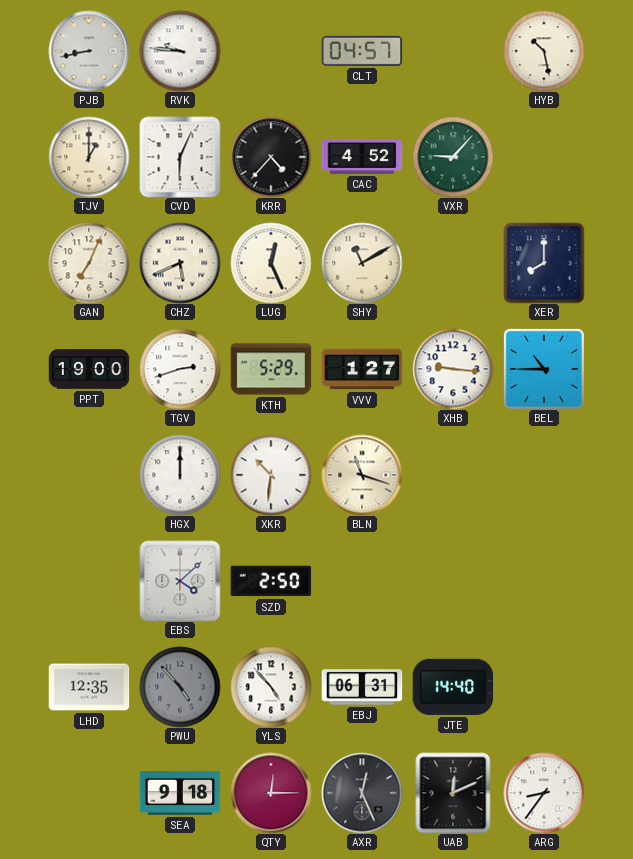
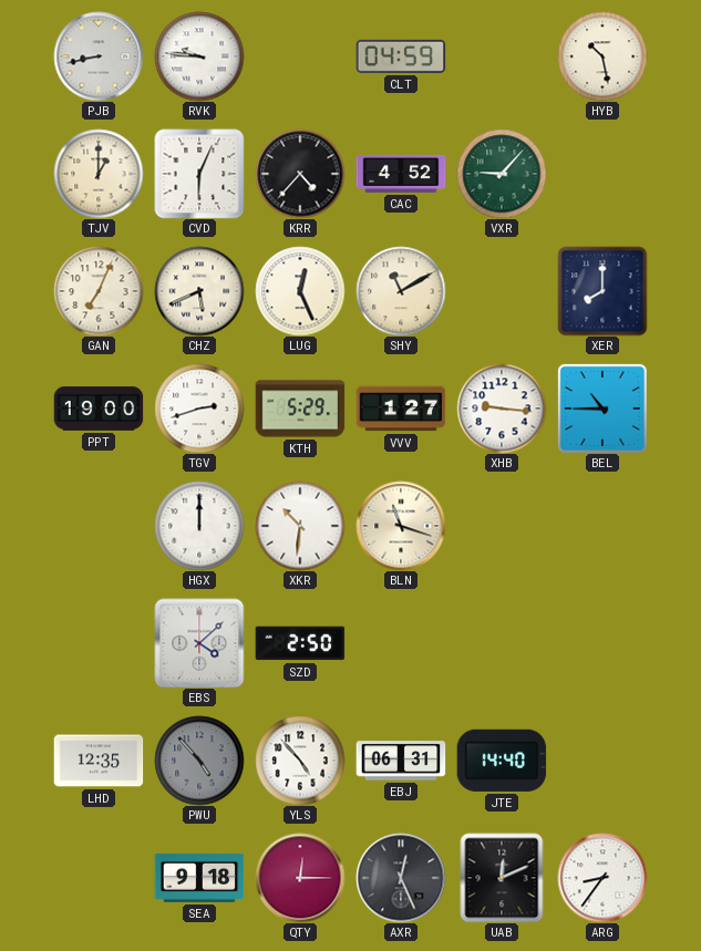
CLT: 04:57 -> 04:59
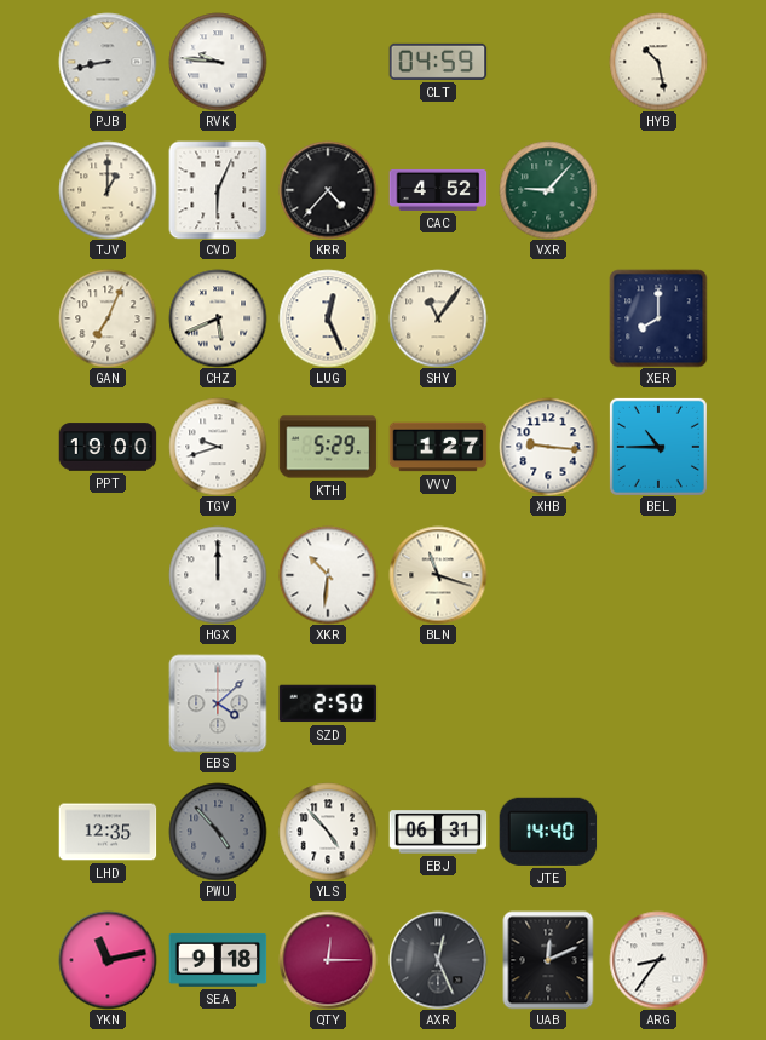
SHY: 11:10 -> 11:06
TGV: 2:42 -> 9:42
YKN: none -> 11:13
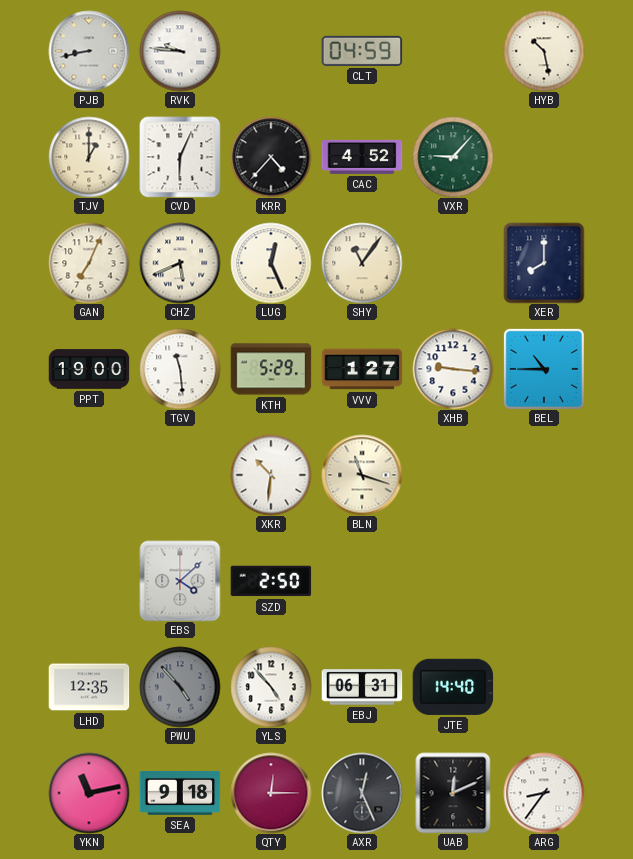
TGV: 9:42 -> 11:29
HGX: 12:00 -> none
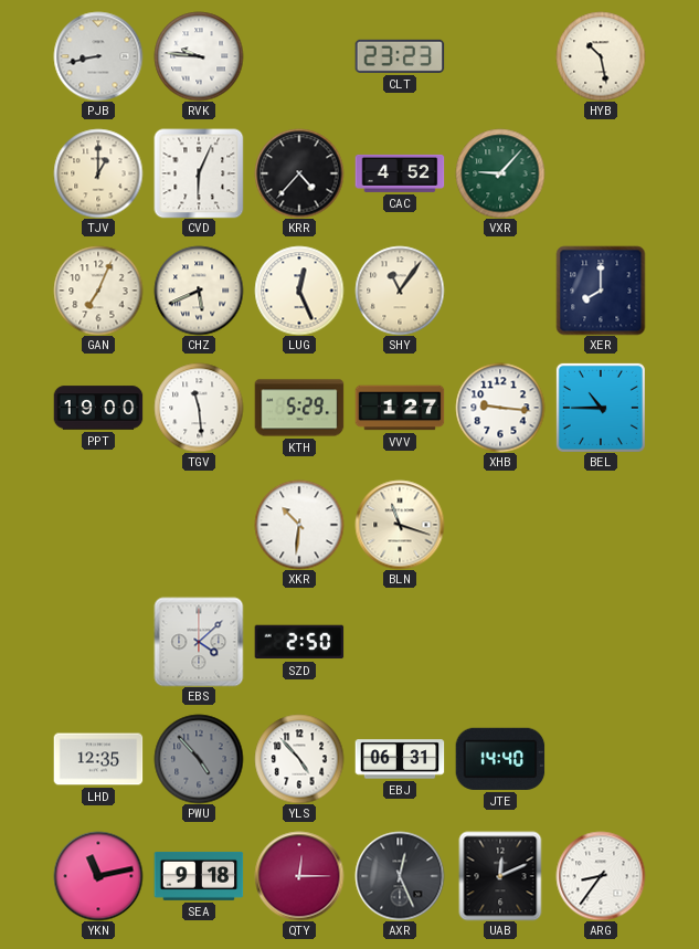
CLT: 04:59 -> 23:23
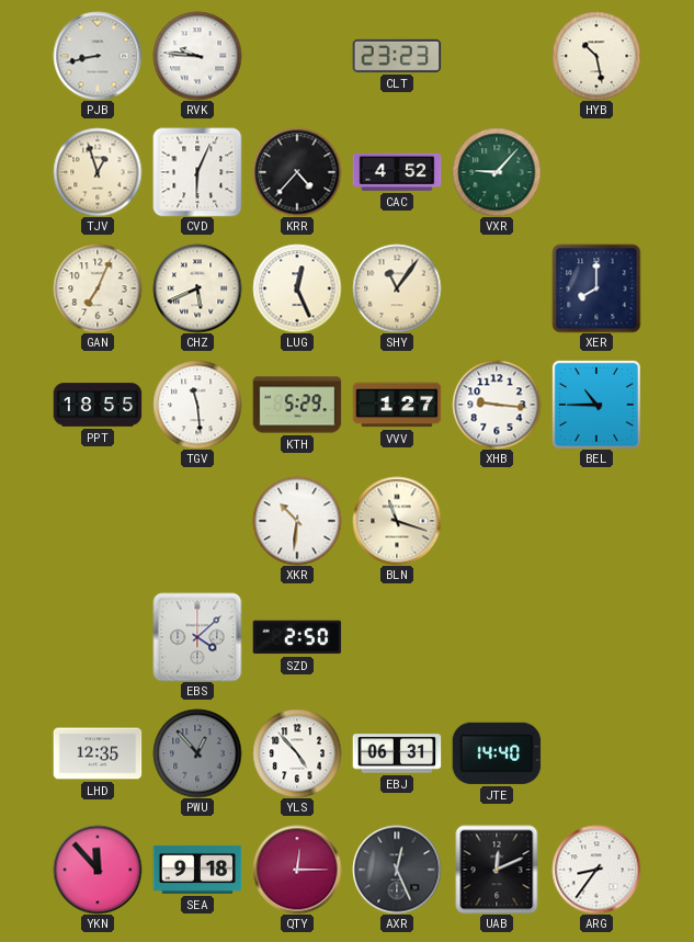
TJV: 1:00 -> 12:57
PPT: 19:00 -> 18:55
PWU: 4:53 -> 12:53
YKN: 11:13 -> 11:53
